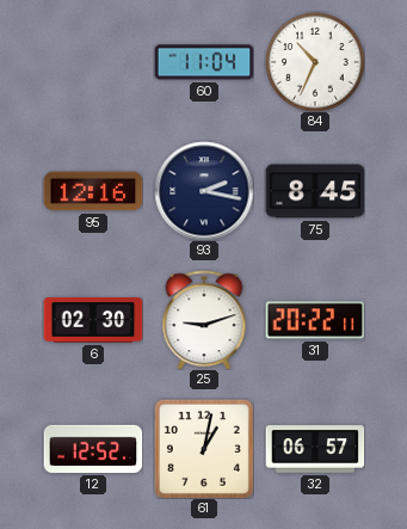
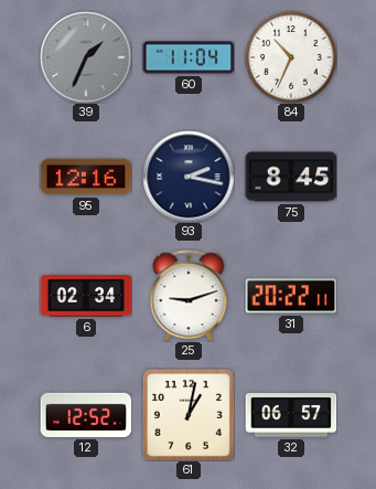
39: none -> 1:34
6: 02:30 -> 02:34
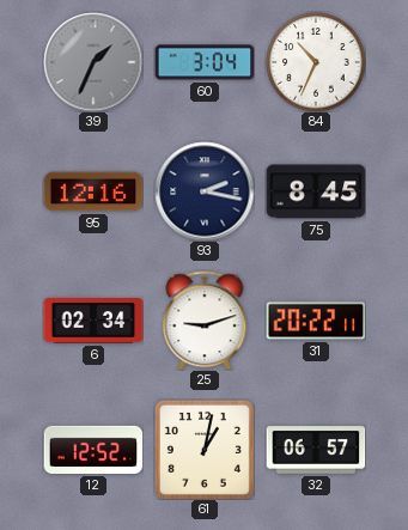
60: 11:04 -> 3:04
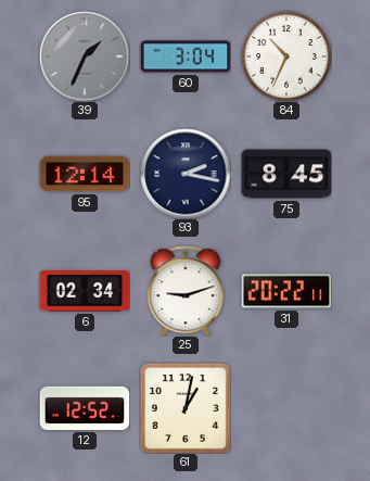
95: 12:16 -> 12:14
32: 06:57 -> none
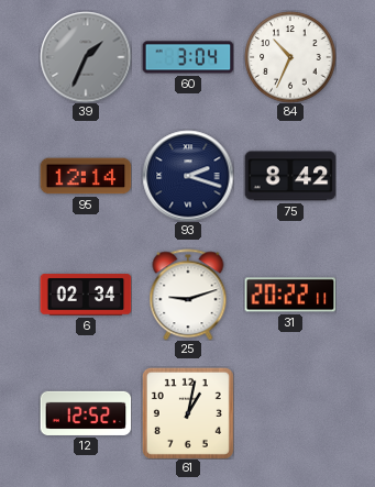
93: 2:17 -> 2:18
75: 8:45 -> 8:42
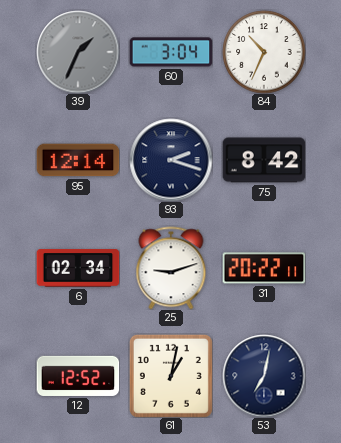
53: none -> 7:02
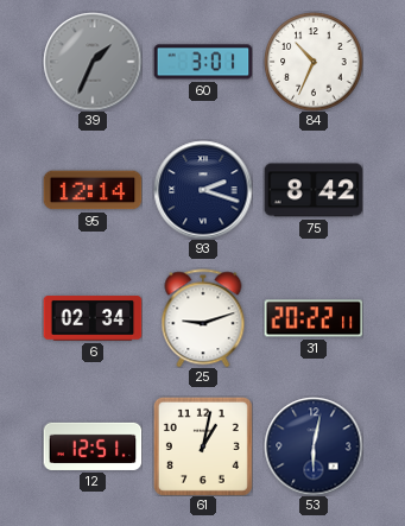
60: 3:04 -> 3:01
12: 12:52 -> 12:51
53: 7:02 -> 6:02
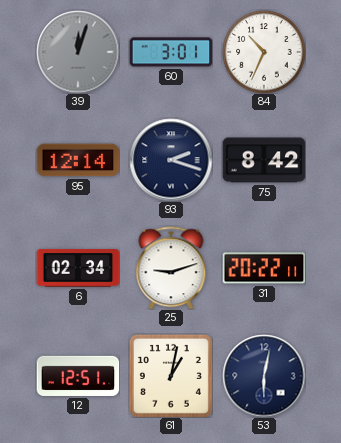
39: 1:34 -> 12:03
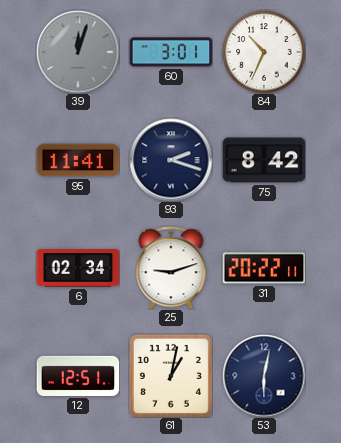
95: 12:14 -> 11:41
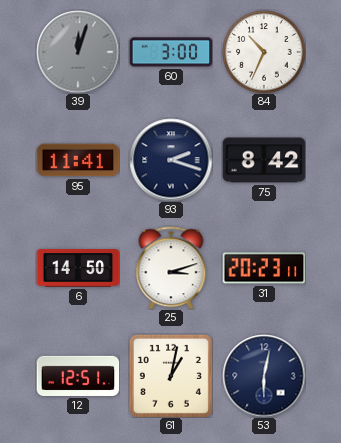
60: 3:01 -> 3:00
6: 02:34 -> 14:50
25: 9:12 -> 3:12
31: 20:22 -> 20:23
